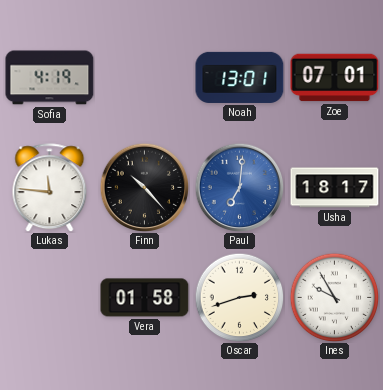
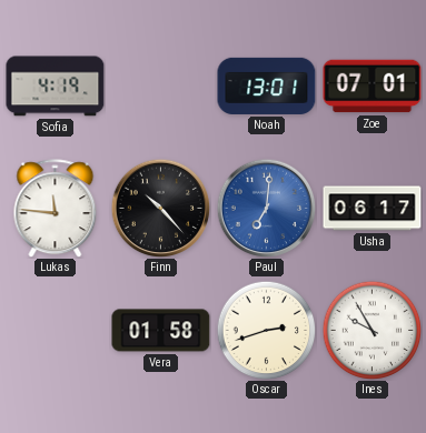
Usha: 18:17 -> 06:17
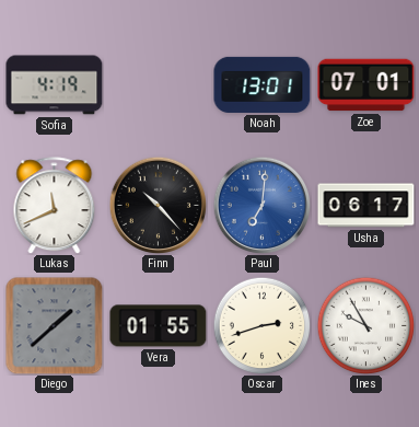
Lukas: 11:46 -> 11:41
Diego: none -> 1:38
Vera: 01:58 -> 01:55
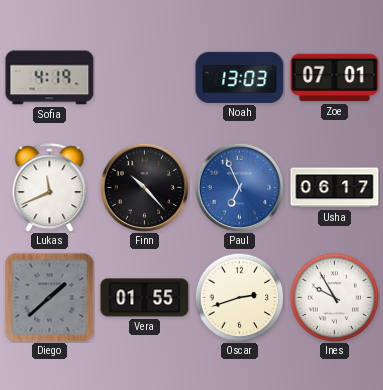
Noah: 13:01 -> 13:03
Paul: 7:01 -> 6:56
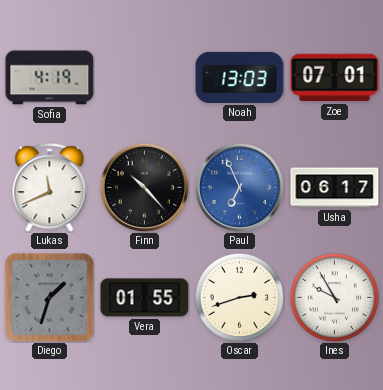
Diego: 1:38 -> 1:33
